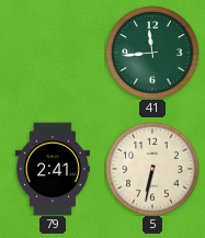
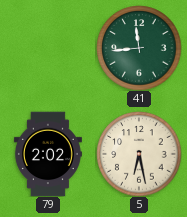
79: 2:41 -> 2:02
5: 6:32 -> 6:28
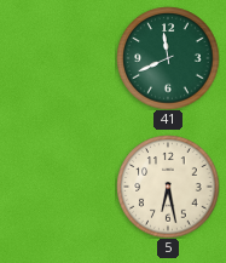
41: 11:44 -> 11:41
79: 2:02 -> none
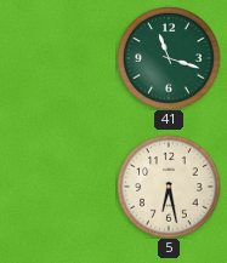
41: 11:41 -> 11:18
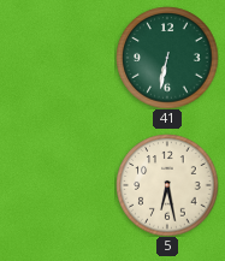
41: 11:18 -> 6:32
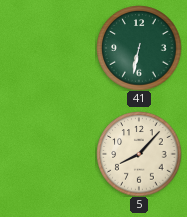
5: 6:28 -> 8:07
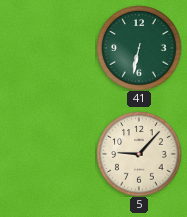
5: 8:07 -> 9:07
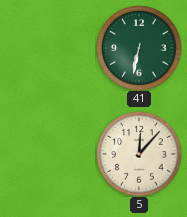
5: 9:07 -> 12:07
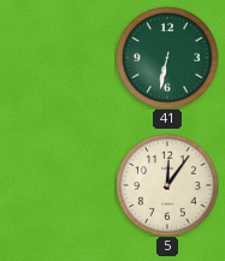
5: 12:07 -> 12:06
